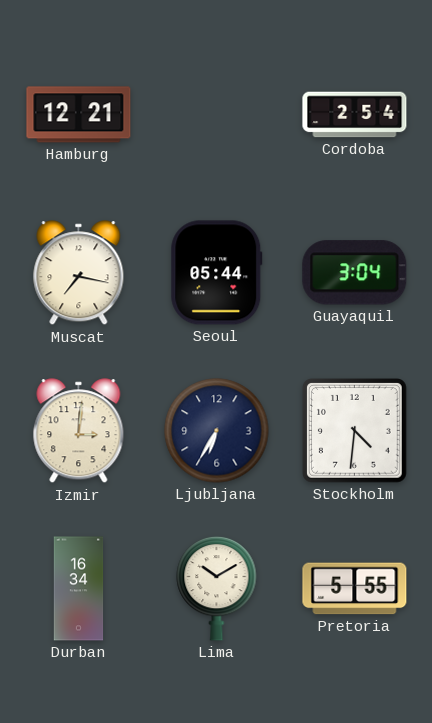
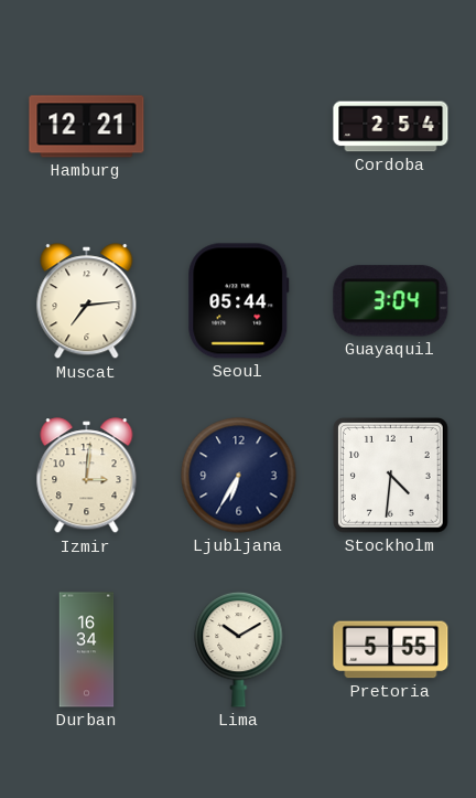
Muscat: 7:17 -> 7:14
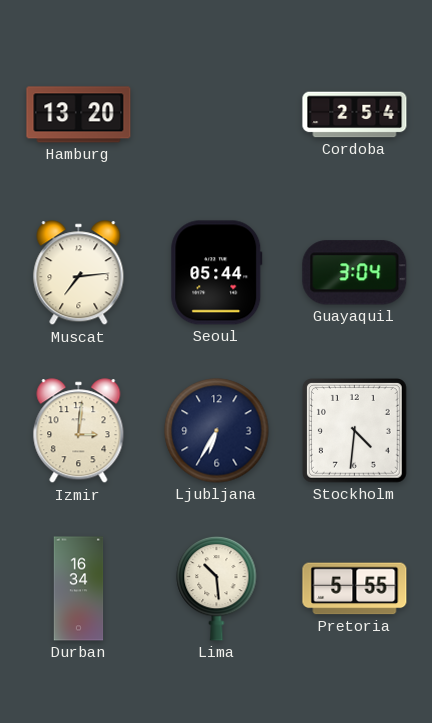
Hamburg: 12:21 -> 13:20
Lima: 10:10 -> 10:29
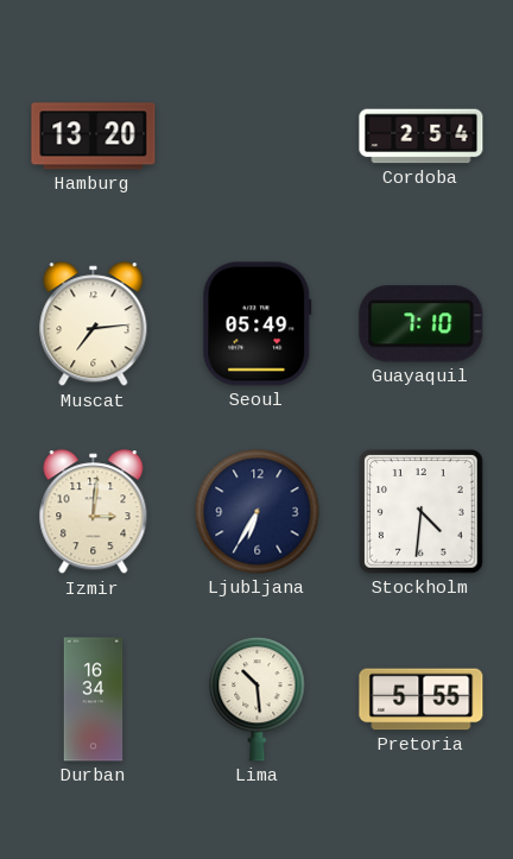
Seoul: 05:44 -> 05:49
Guayaquil: 3:04 -> 7:10
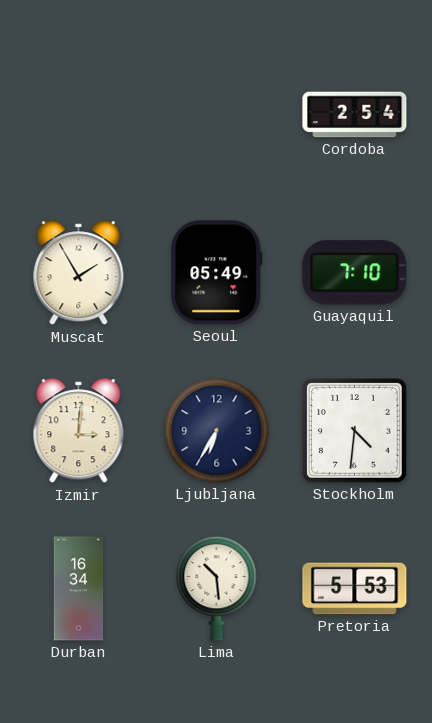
Hamburg: 13:20 -> none
Muscat: 7:14 -> 1:55
Pretoria: 5:55 -> 5:53
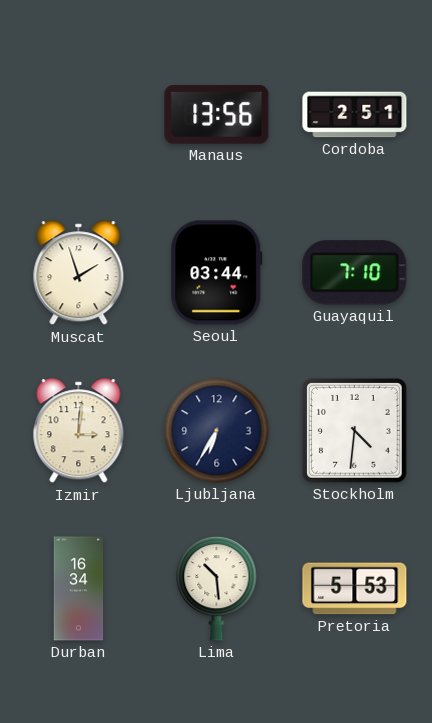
Manaus: none -> 13:56
Cordoba: 2:54 -> 2:51
Muscat: 1:55 -> 1:57
Seoul: 05:49 -> 03:44
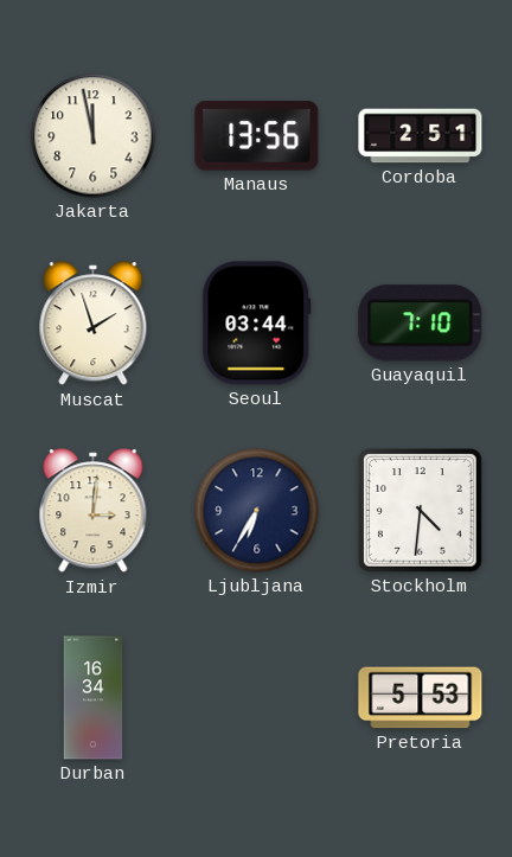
Jakarta: none -> 11:58
Lima: 10:29 -> none
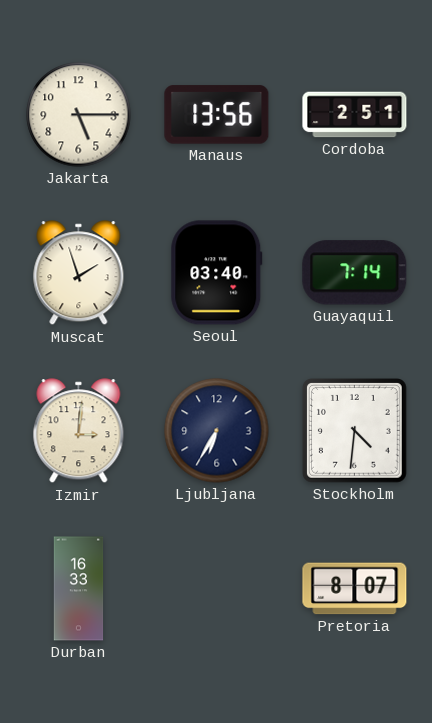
Jakarta: 11:58 -> 5:15
Seoul: 03:44 -> 03:40
Guayaquil: 7:10 -> 7:14
Durban: 16:34 -> 16:33
Pretoria: 5:53 -> 8:07
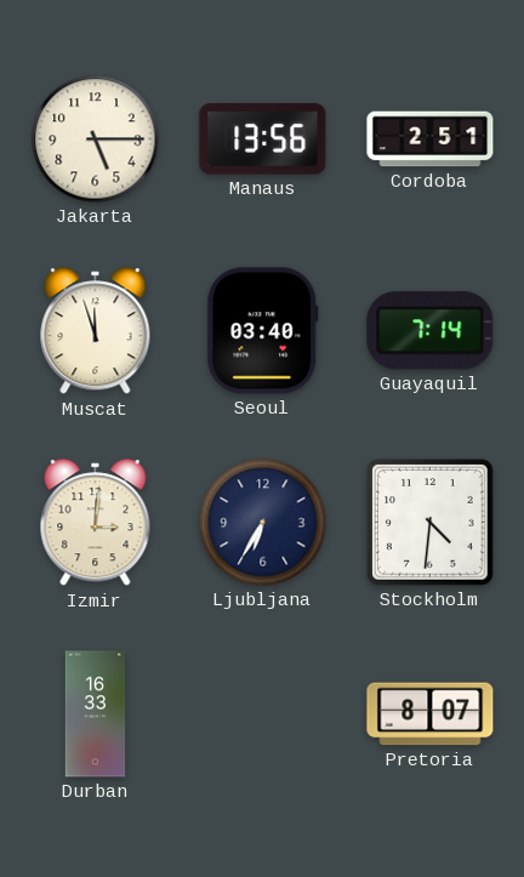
Muscat: 1:57 -> 11:57
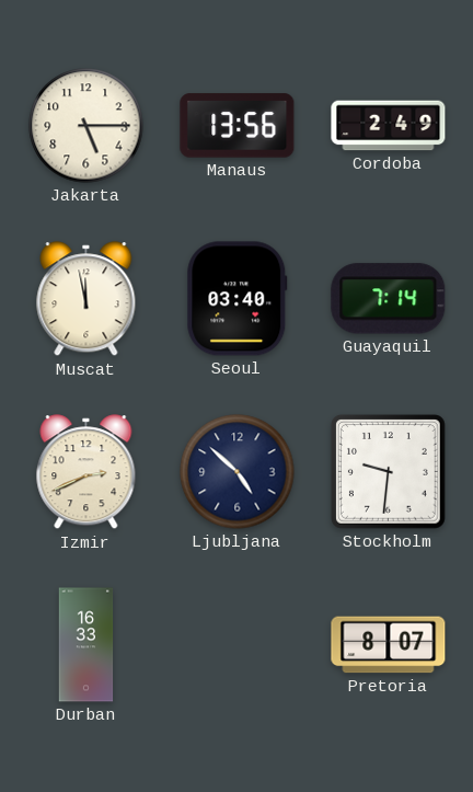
Cordoba: 2:51 -> 2:49
Muscat: 11:57 -> 11:58
Izmir: 3:01 -> 2:41
Ljubljana: 6:35 -> 4:52
Stockholm: 4:31 -> 9:31
